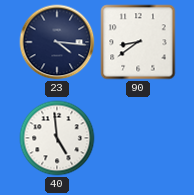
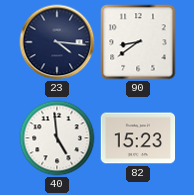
82: none -> 15:23
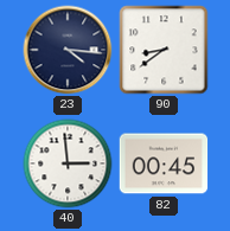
40: 4:59 -> 2:59
82: 15:23 -> 00:45
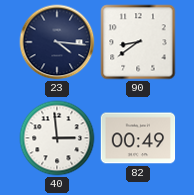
82: 00:45 -> 00:49
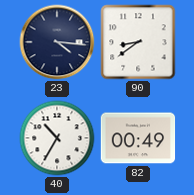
40: 2:59 -> 10:35
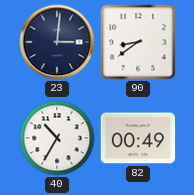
23: 4:16 -> 3:01
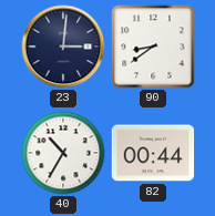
82: 00:49 -> 00:44
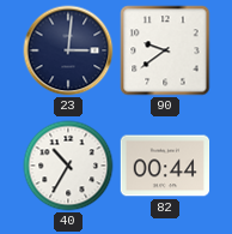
90: 8:39 -> 9:39
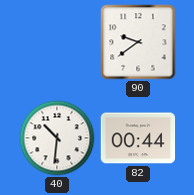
23: 3:01 -> none
40: 10:35 -> 10:31
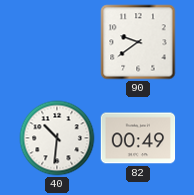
82: 00:44 -> 00:49
